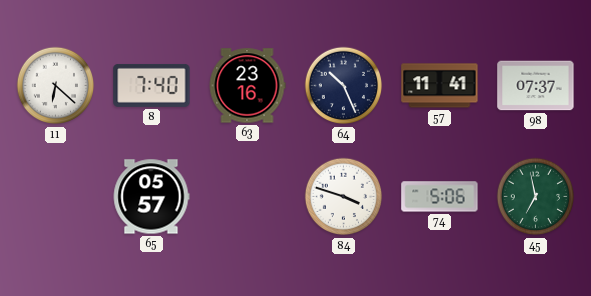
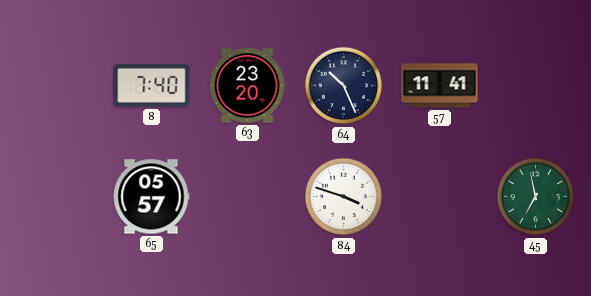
11: 6:22 -> none
63: 23:16 -> 23:20
98: 07:37 -> none
74: 5:06 -> none
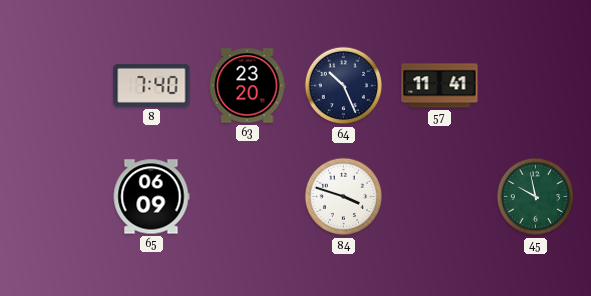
65: 05:57 -> 06:09
45: 6:58 -> 9:58
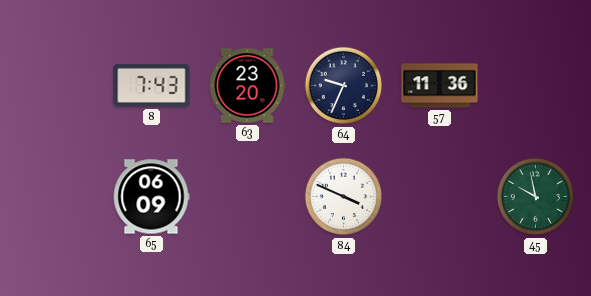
8: 7:40 -> 7:43
64: 10:26 -> 9:34
57: 11:41 -> 11:36
84: 3:48 -> 3:49
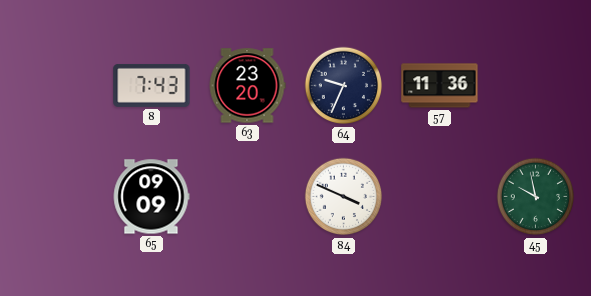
65: 06:09 -> 09:09
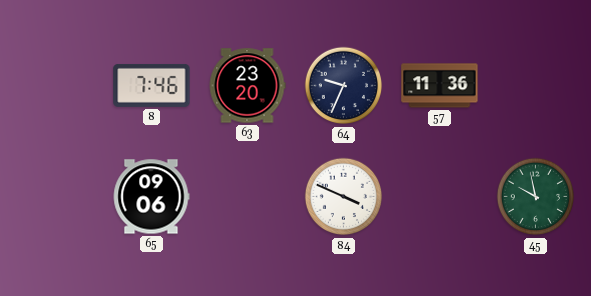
8: 7:43 -> 7:46
65: 09:09 -> 09:06
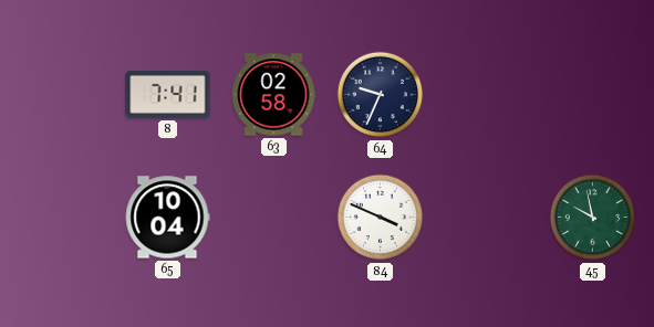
8: 7:46 -> 7:41
63: 23:20 -> 02:58
57: 11:36 -> none
65: 09:06 -> 10:04
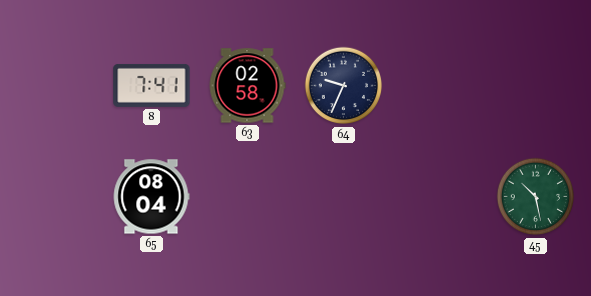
65: 10:04 -> 08:04
84: 3:49 -> none
45: 9:58 -> 10:28
